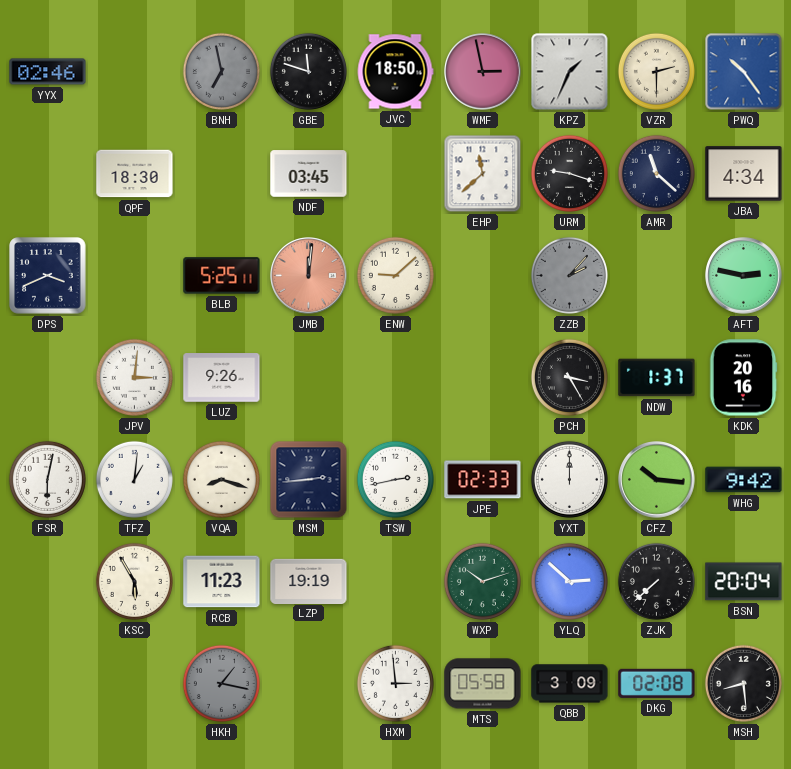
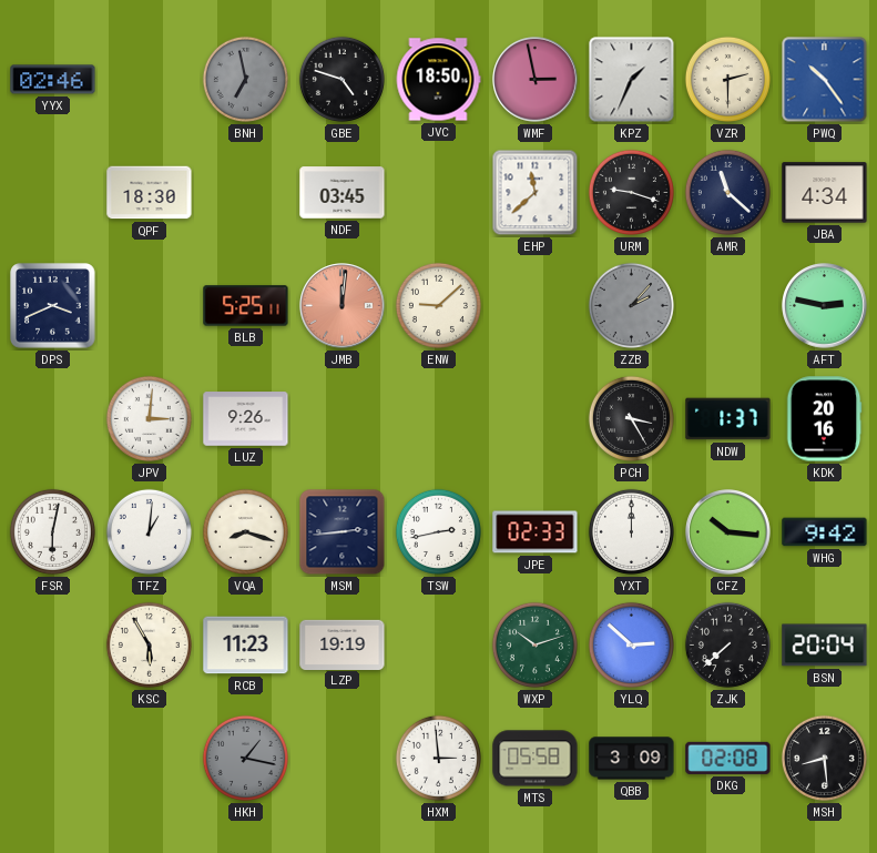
GBE: 11:48 -> 4:48
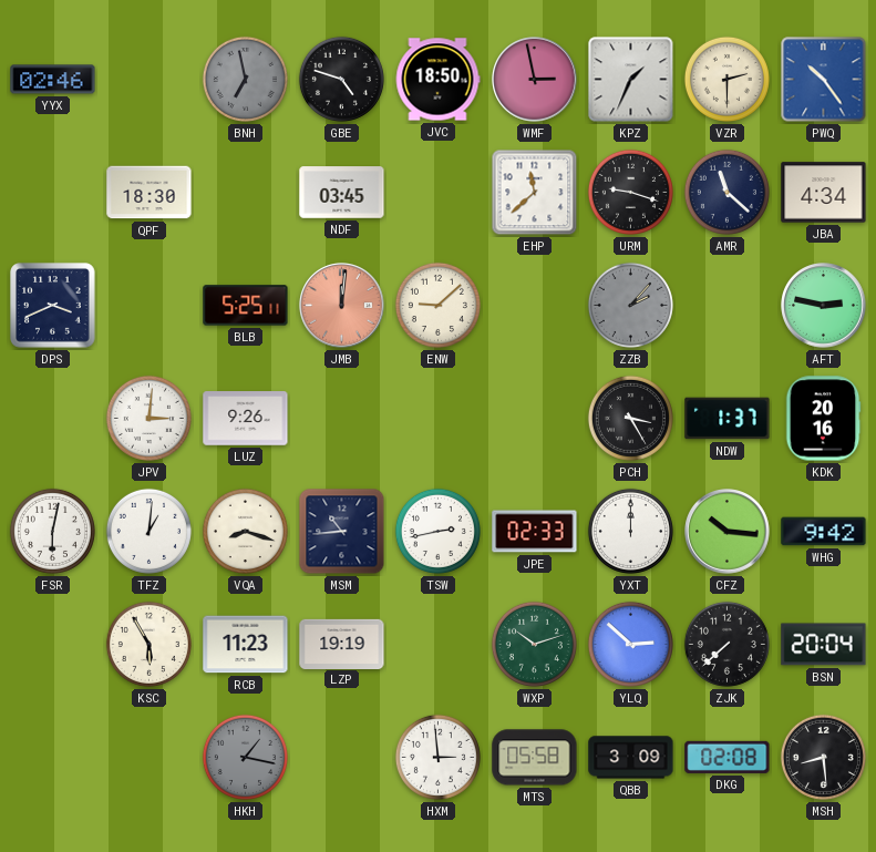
MSM: 2:44 -> 10:44
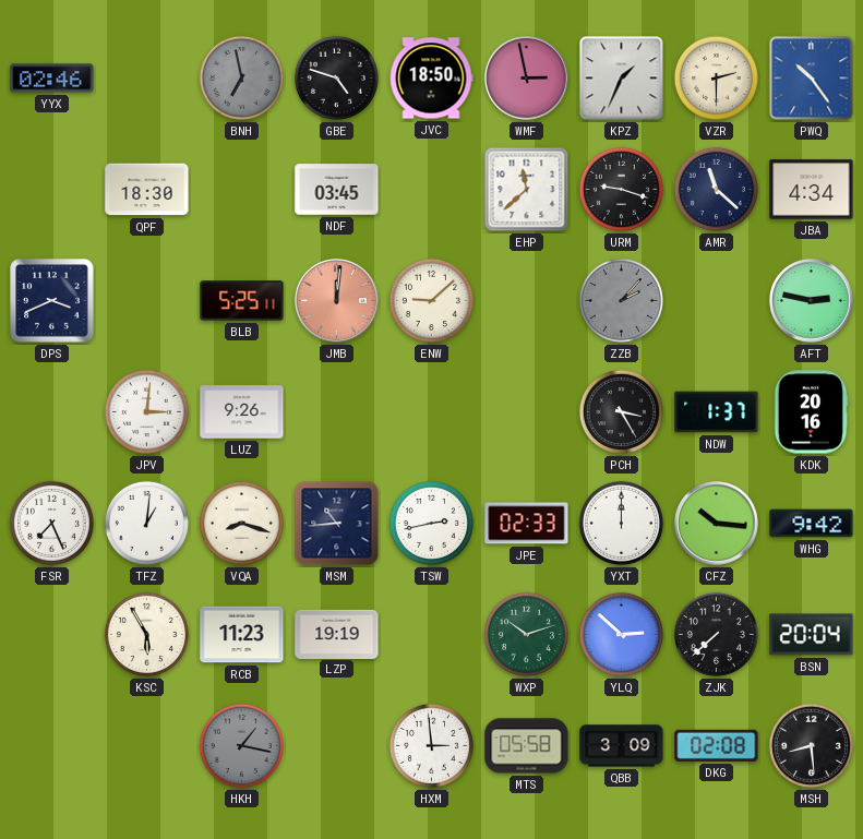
FSR: 6:02 -> 7:26
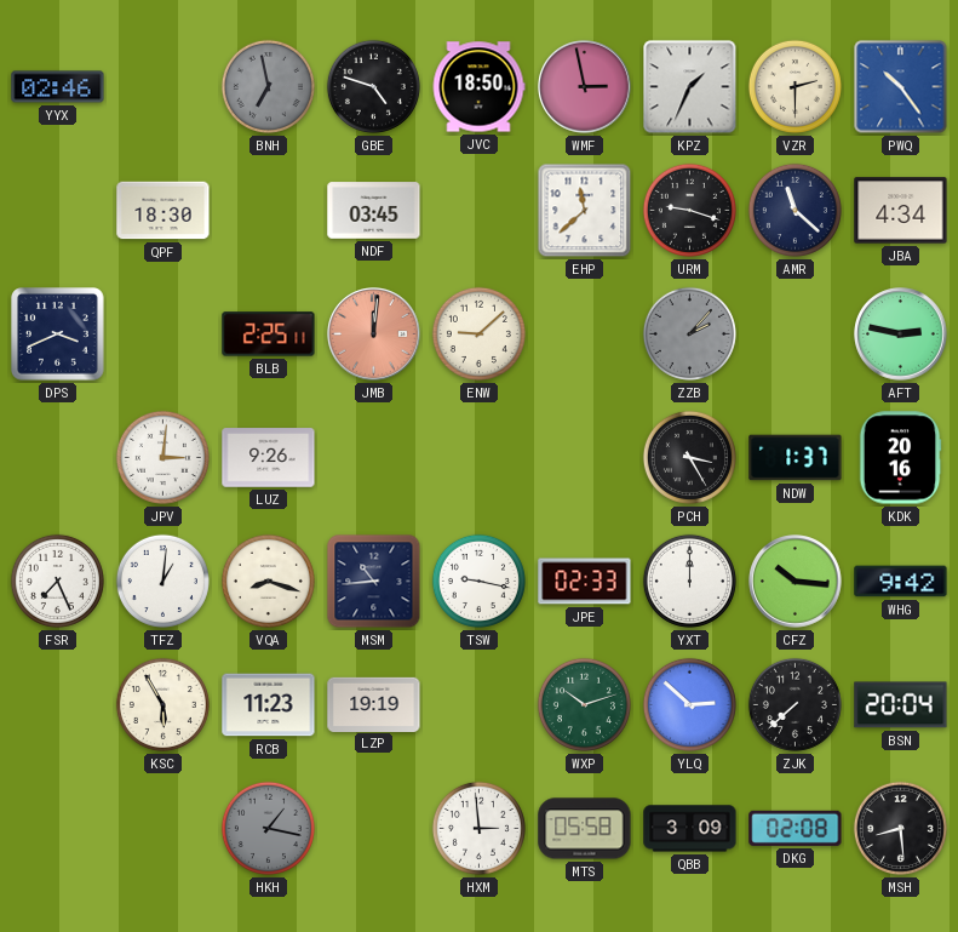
BLB: 5:25 -> 2:25
TSW: 2:43 -> 9:17
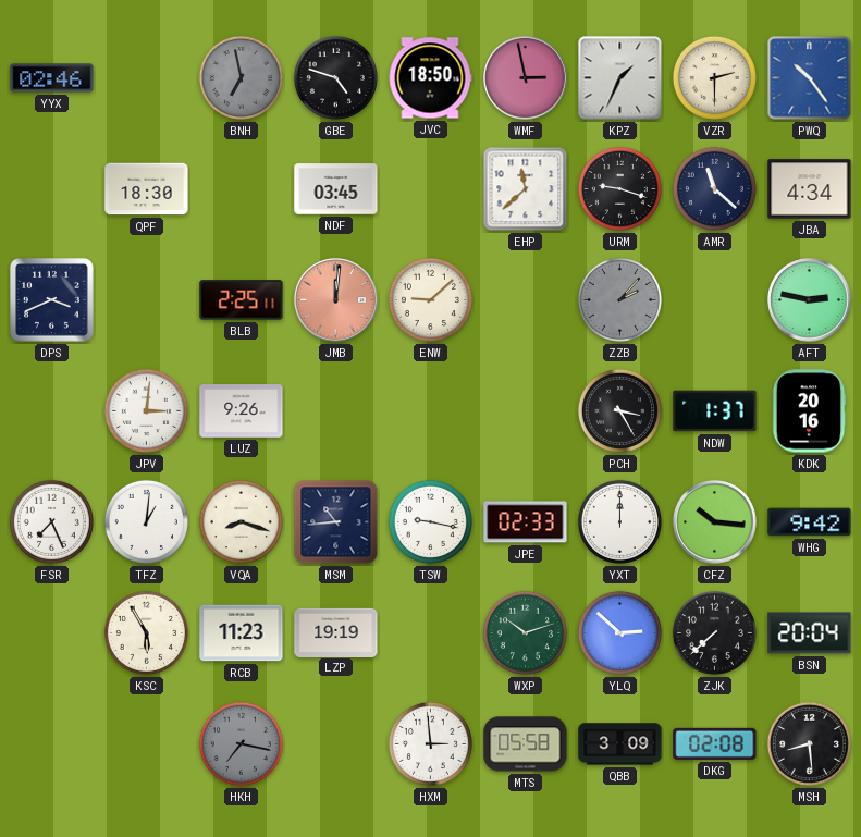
HKH: 1:17 -> 7:17
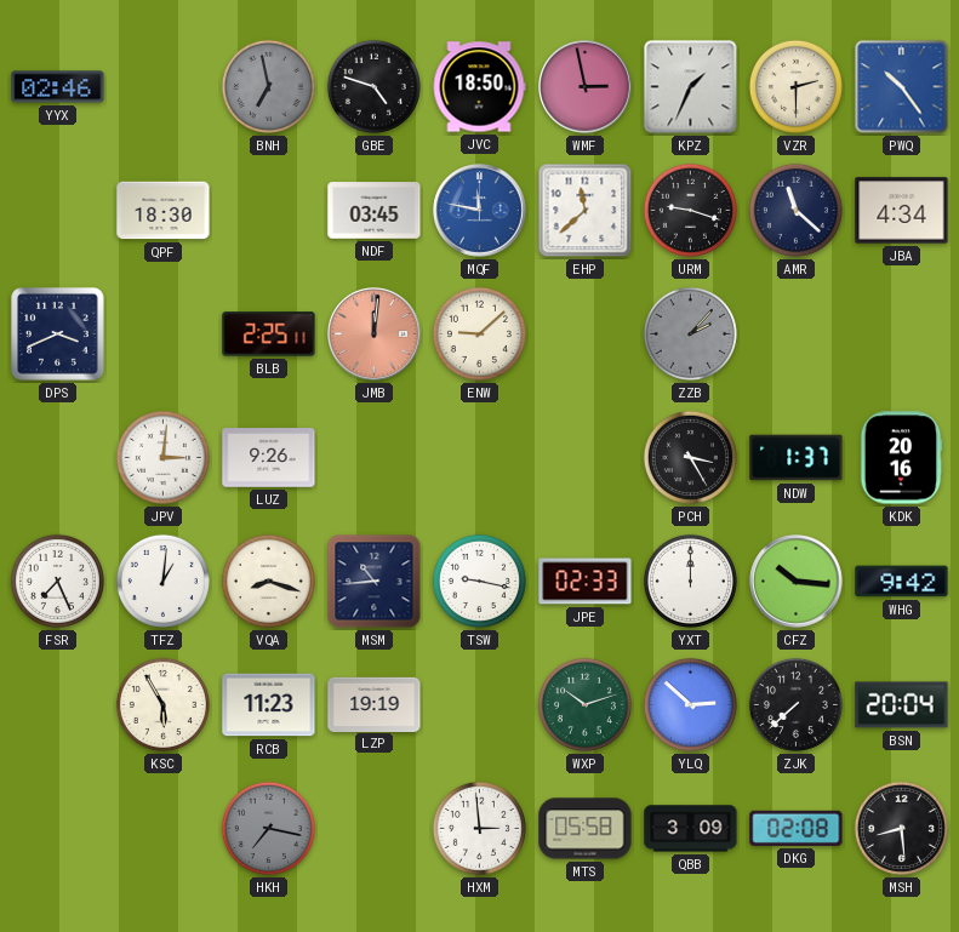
MQF: none -> 11:47
AFT: 2:47 -> none
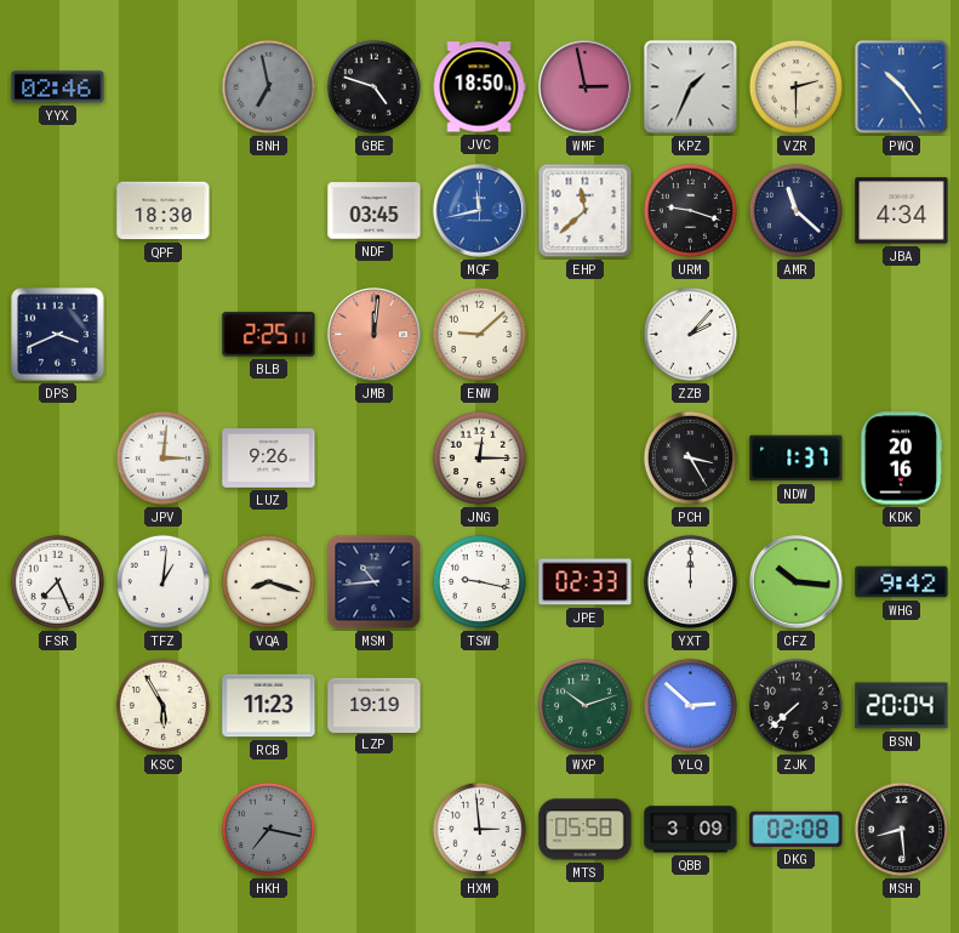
MQF: 11:47 -> 11:43
ZZB dial: grey -> white
JNG: none -> 12:15
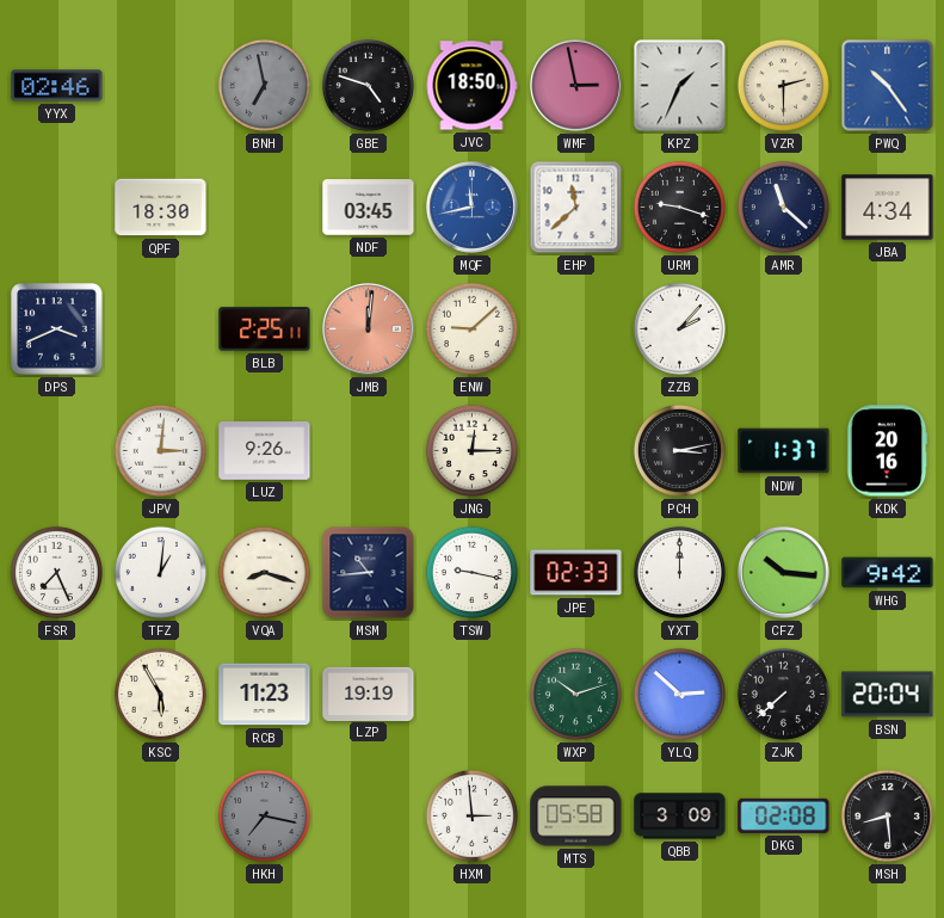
PCH: 3:25 -> 3:13
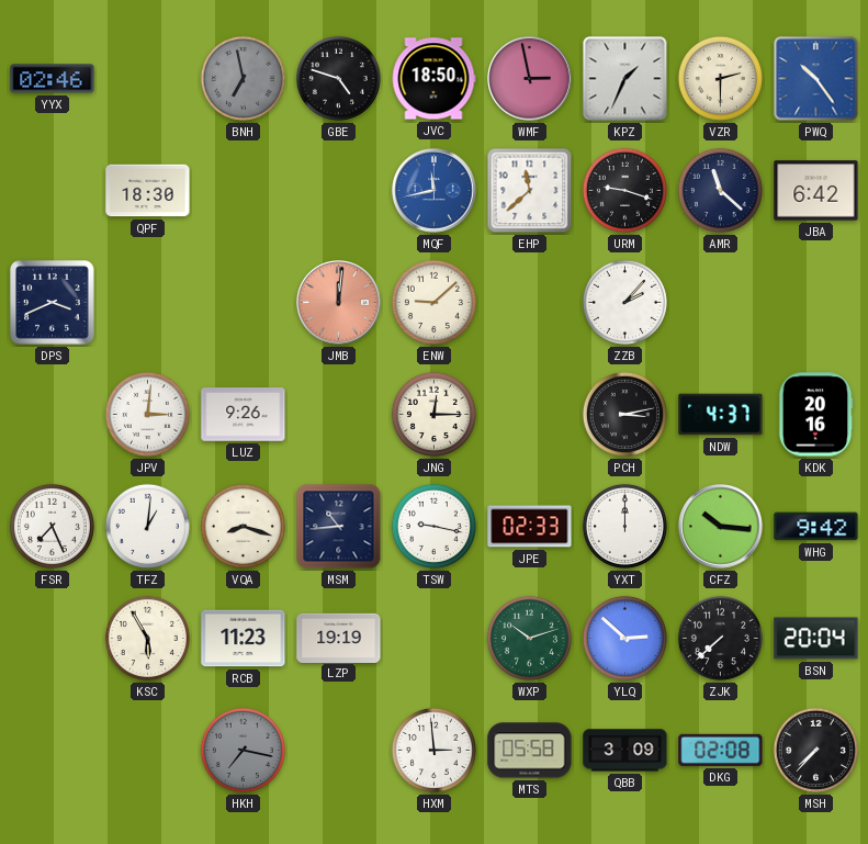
NDF: 03:45 -> none
JBA: 4:34 -> 6:42
BLB: 2:25 -> none
NDW: 1:37 -> 4:37
MSH: 8:29 -> 7:37
